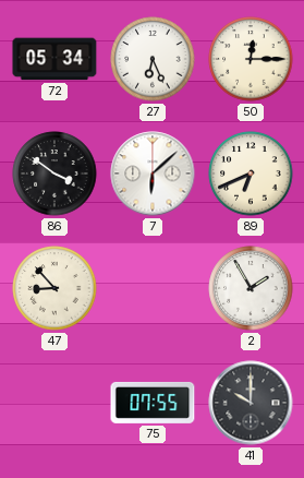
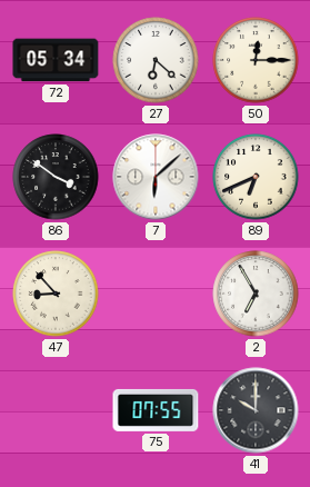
27: 6:26 -> 6:22
2: 1:55 -> 6:55
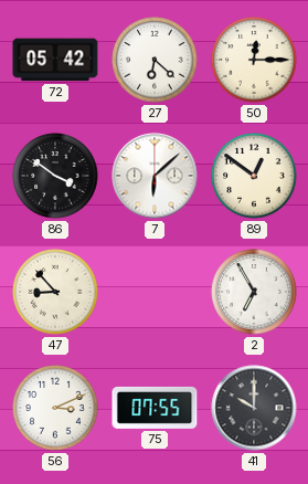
72: 05:34 -> 05:42
89: 6:41 -> 12:51
56: none -> 3:11
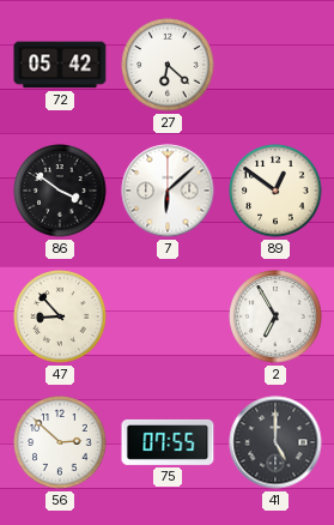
50: 12:15 -> none
56: 3:11 -> 2:52
41: 10:00 -> 5:00
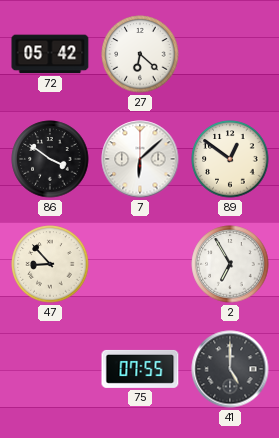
56: 2:52 -> none
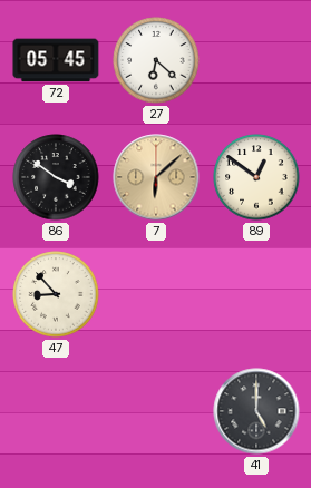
72: 05:42 -> 05:45
7 dial: white -> champagne
2: 6:55 -> none
75: 07:55 -> none
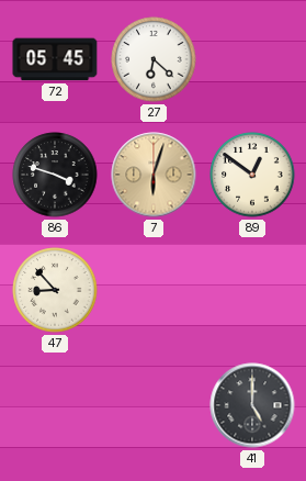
86: 3:51 -> 3:48
7: 6:08 -> 6:03
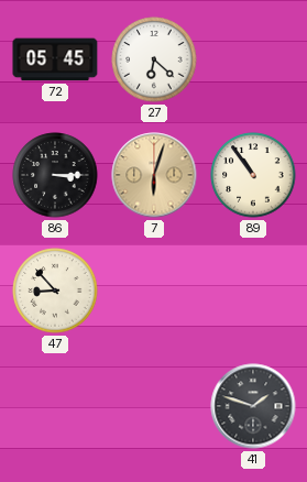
86: 3:48 -> 3:15
89: 12:51 -> 10:54
41: 5:00 -> 1:48
